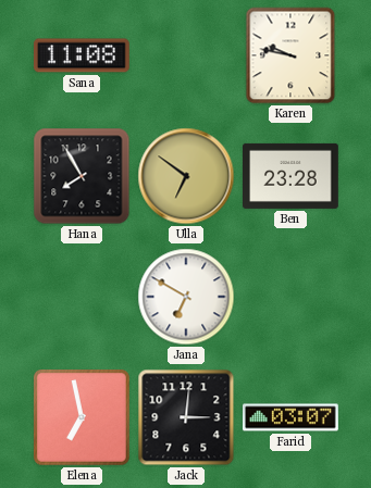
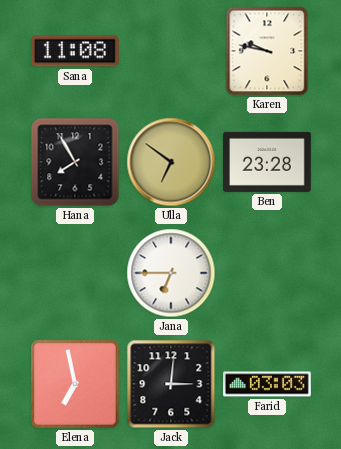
Jana: 6:50 -> 6:45
Farid: 03:07 -> 03:03
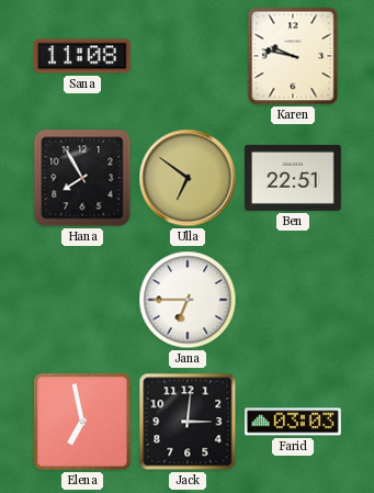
Ben: 23:28 -> 22:51
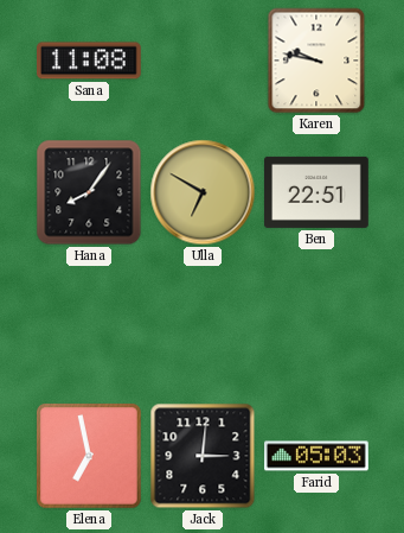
Hana: 7:55 -> 8:06
Ulla: 6:51 -> 6:50
Jana: 6:45 -> none
Farid: 03:03 -> 05:03
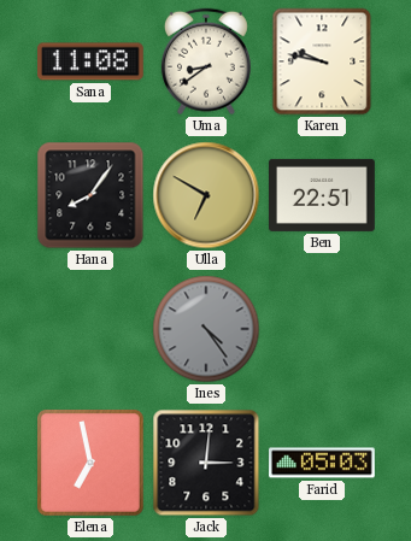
Uma: none -> 8:39
Ines: none -> 4:24
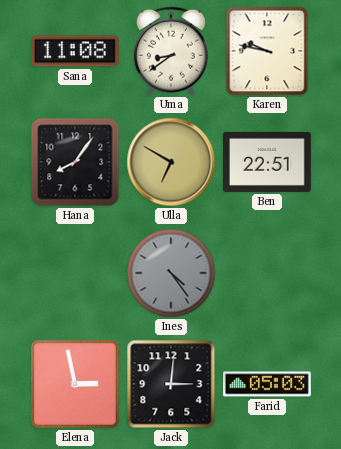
Elena: 6:58 -> 2:58
